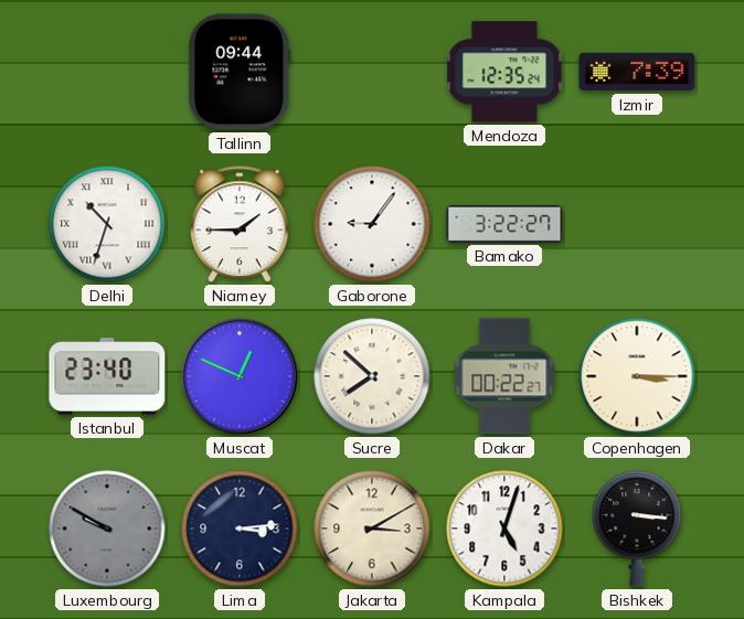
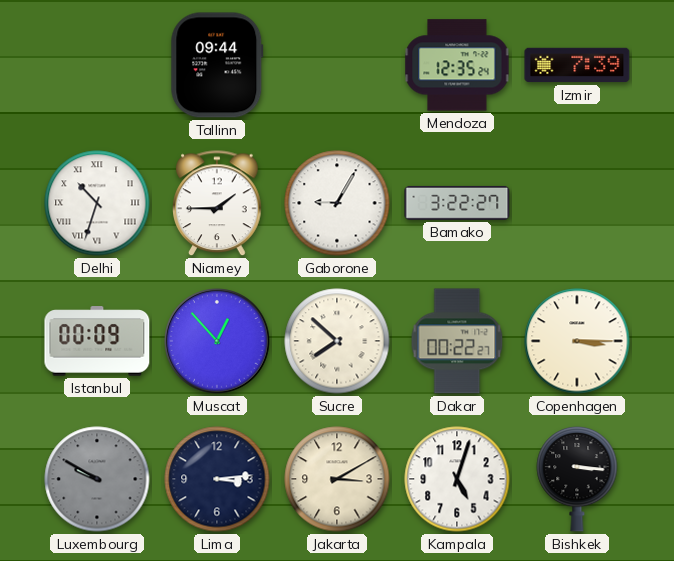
Gaborone: 9:06 -> 9:05
Istanbul: 23:40 -> 00:09
Muscat: 12:49 -> 12:53
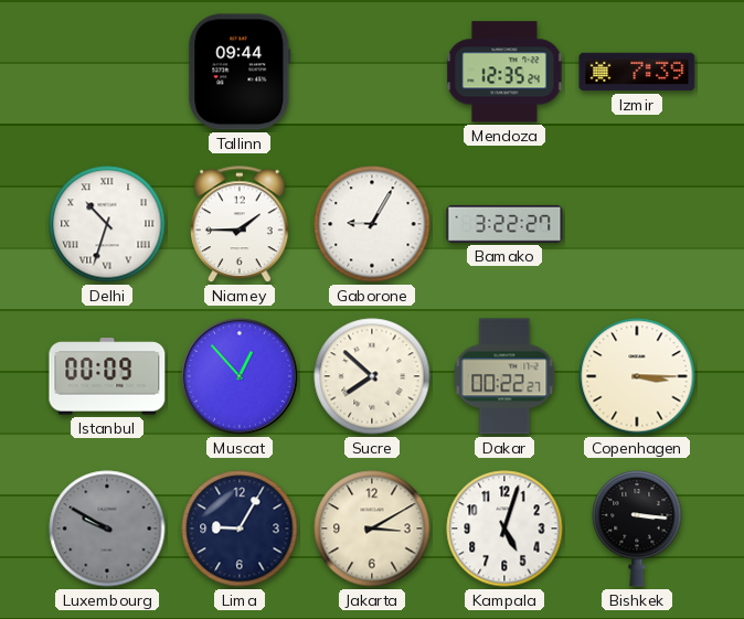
Lima: 3:14 -> 9:05
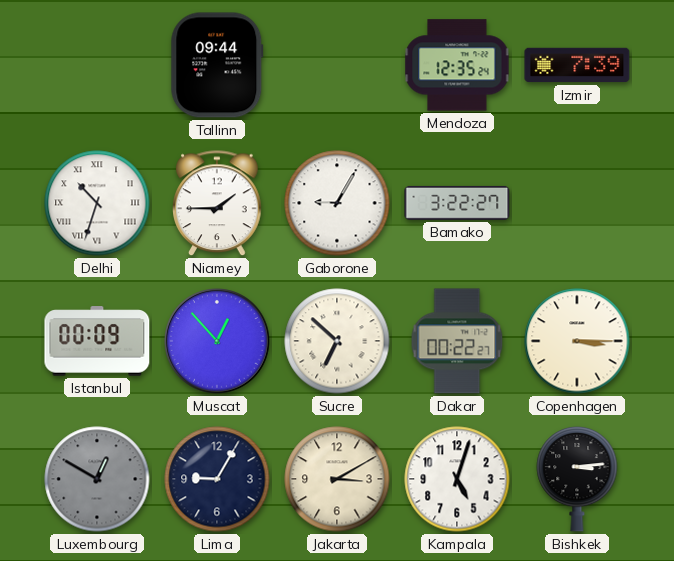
Sucre: 7:52 -> 6:52
Luxembourg: 9:50 -> 12:50
Bishkek: 3:16 -> 3:14
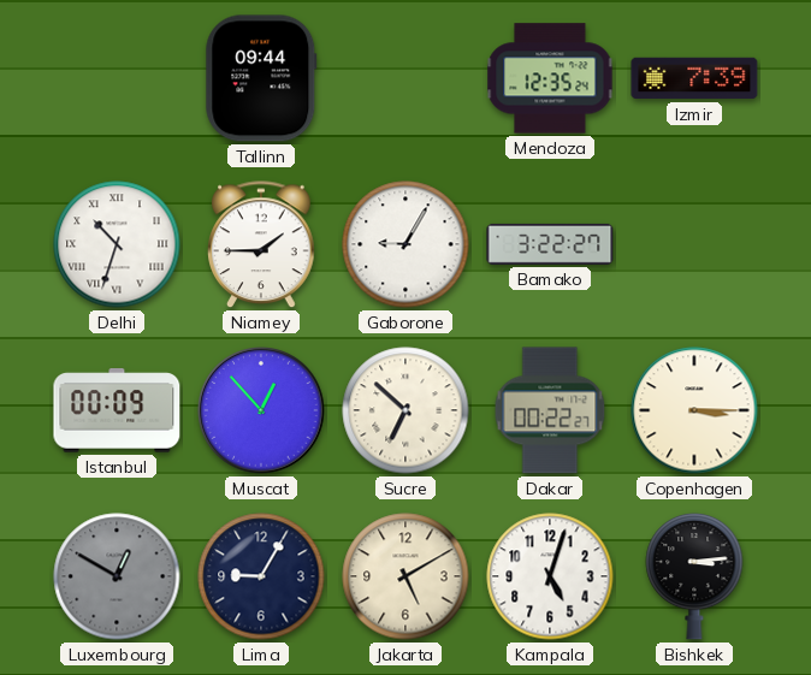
Jakarta: 3:10 -> 5:10
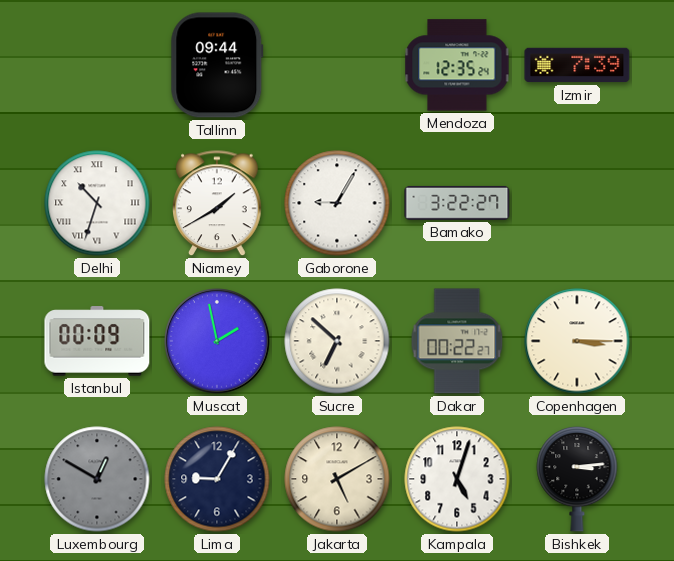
Niamey: 1:45 -> 1:40
Muscat: 12:53 -> 1:58
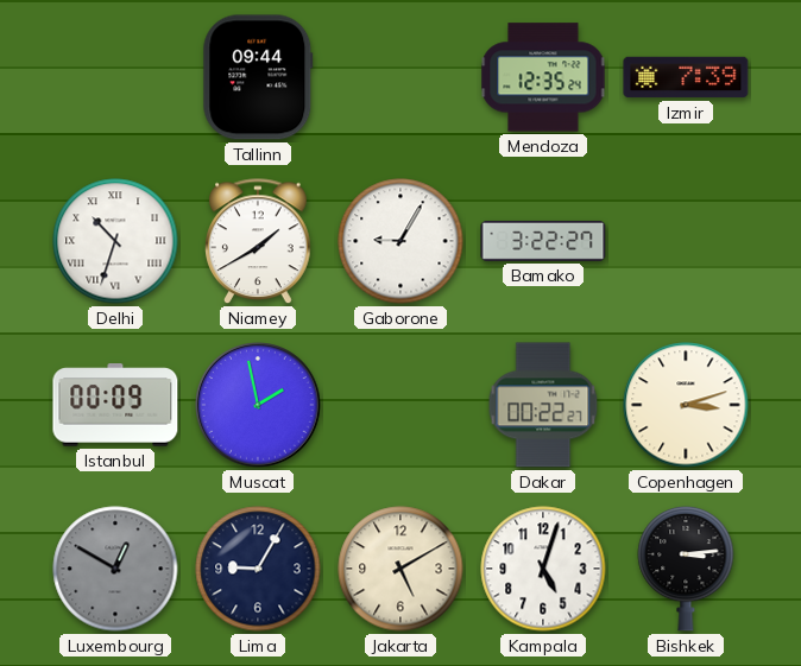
Sucre: 6:52 -> none
Copenhagen: 3:15 -> 3:12
